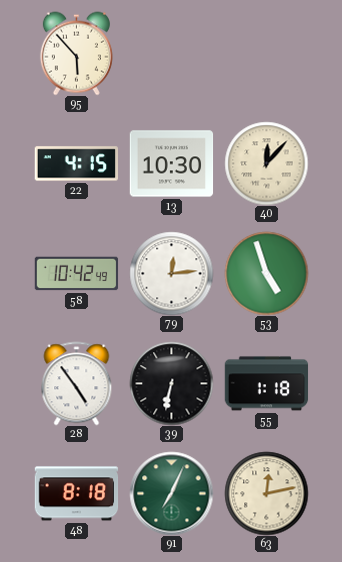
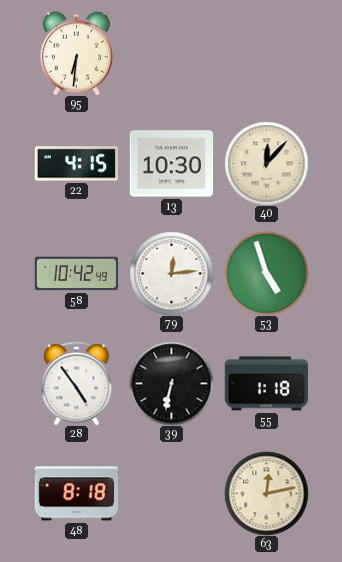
95: 5:53 -> 6:31
91: 7:04 -> none
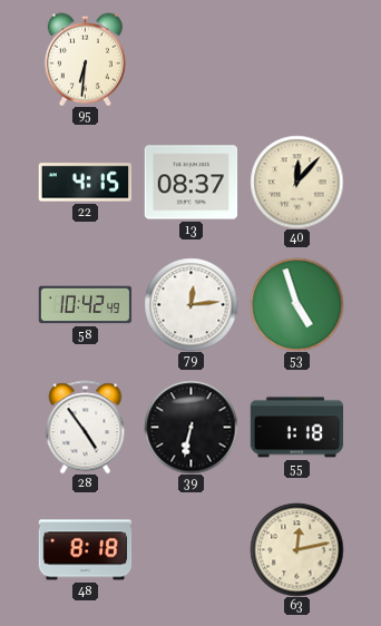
13: 10:30 -> 08:37
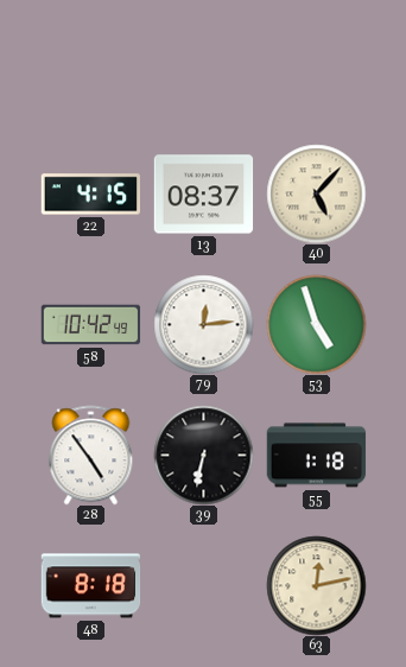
95: 6:31 -> none
40: 12:07 -> 5:07
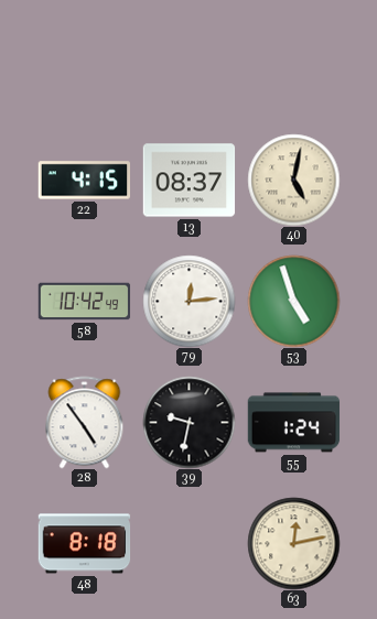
40: 5:07 -> 5:02
39: 6:32 -> 9:32
55: 1:18 -> 1:24
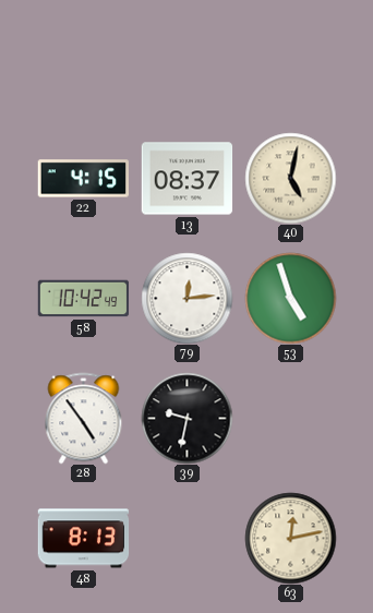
55: 1:24 -> none
48: 8:18 -> 8:13
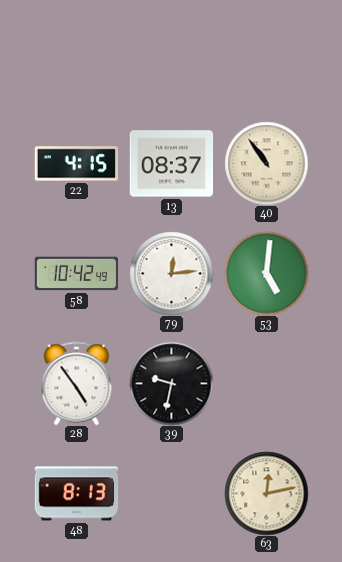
40: 5:02 -> 10:54
53: 4:57 -> 5:01
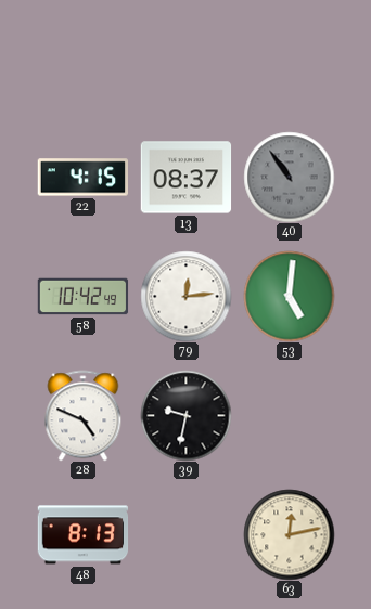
40 dial: cream -> grey
28: 4:54 -> 4:49
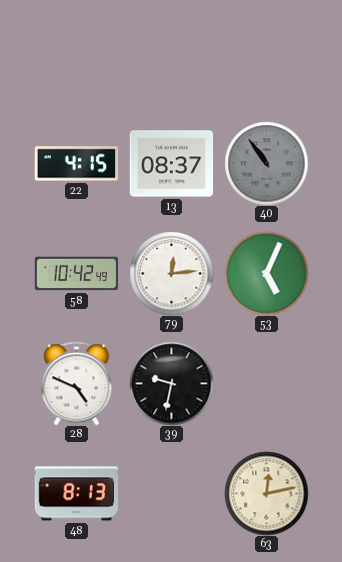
53: 5:01 -> 5:04
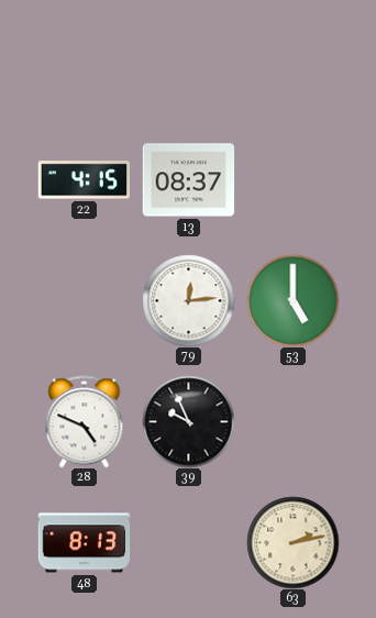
40: 10:54 -> none
58: 10:42 -> none
53: 5:04 -> 5:00
39: 9:32 -> 9:56
63: 12:13 -> 2:13
